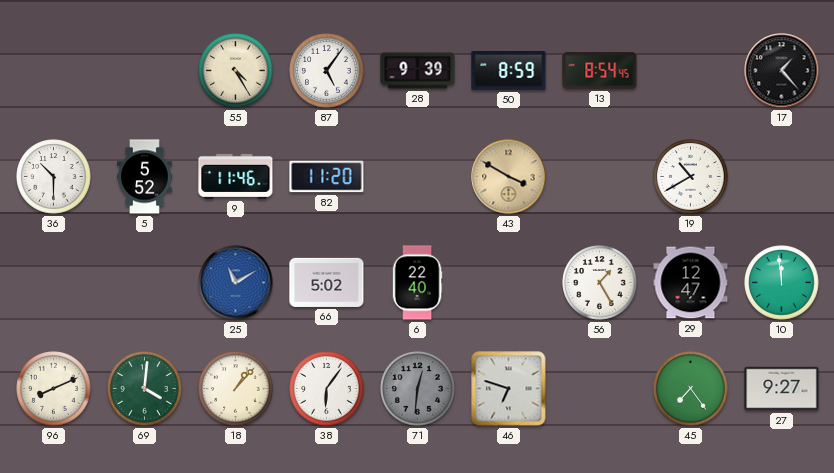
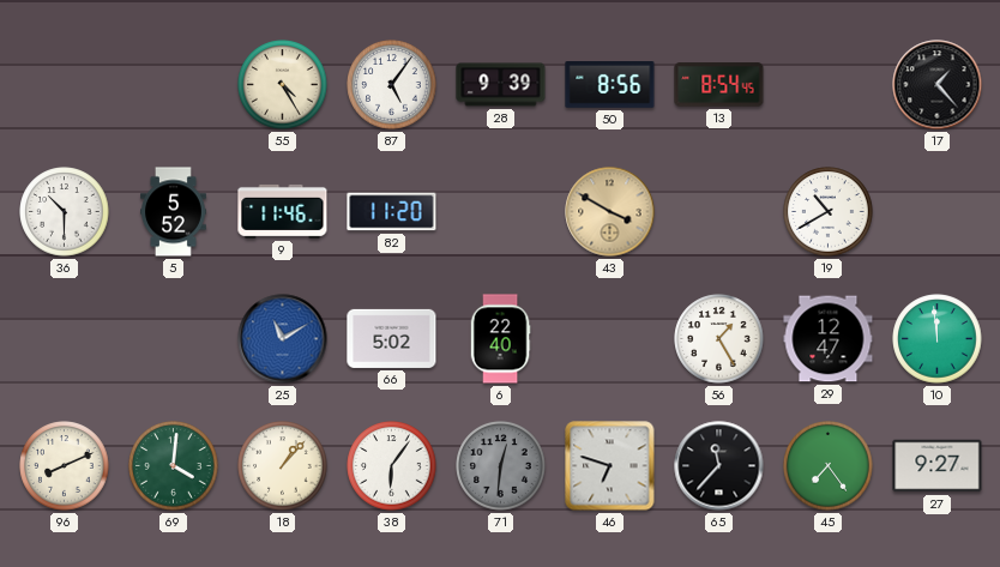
50: 8:59 -> 8:56
65: none -> 11:37
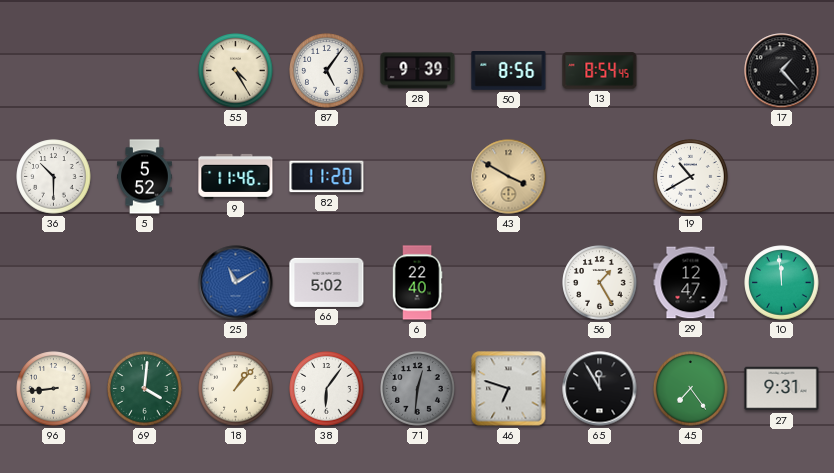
96: 8:11 -> 8:44
65: 11:37 -> 11:55
27: 9:27 -> 9:31
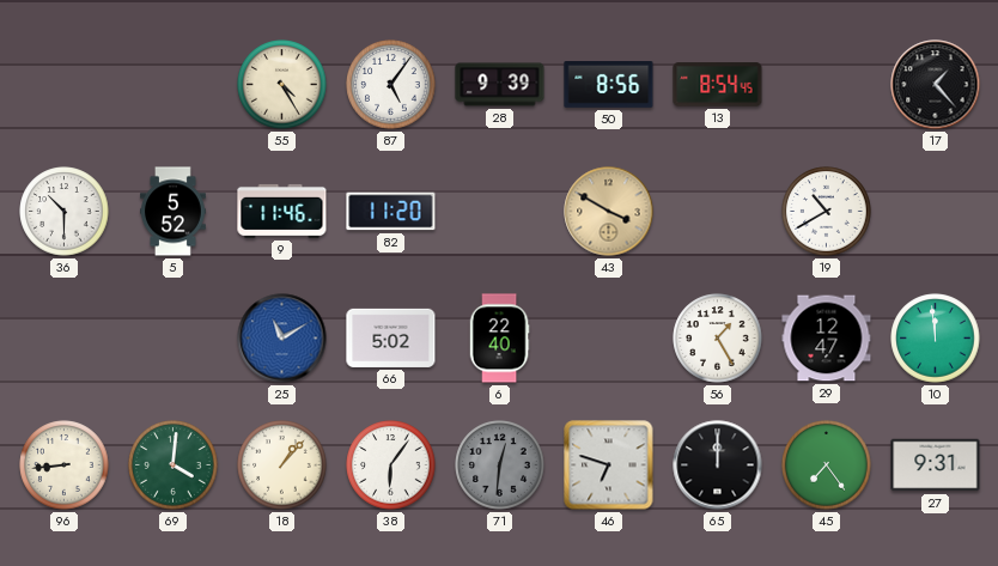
65: 11:55 -> 12:00
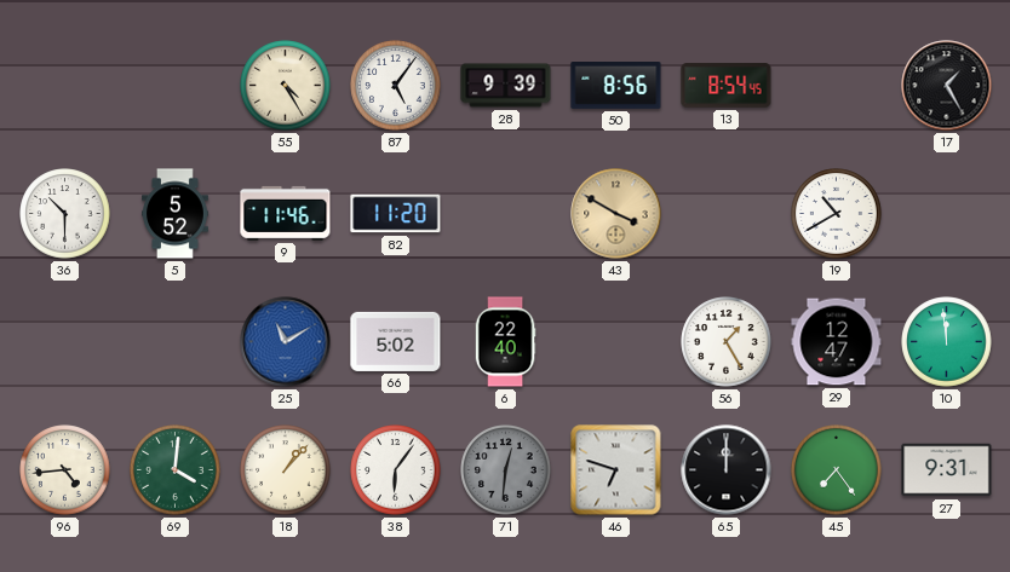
17: 1:23 -> 1:25
96: 8:44 -> 4:44
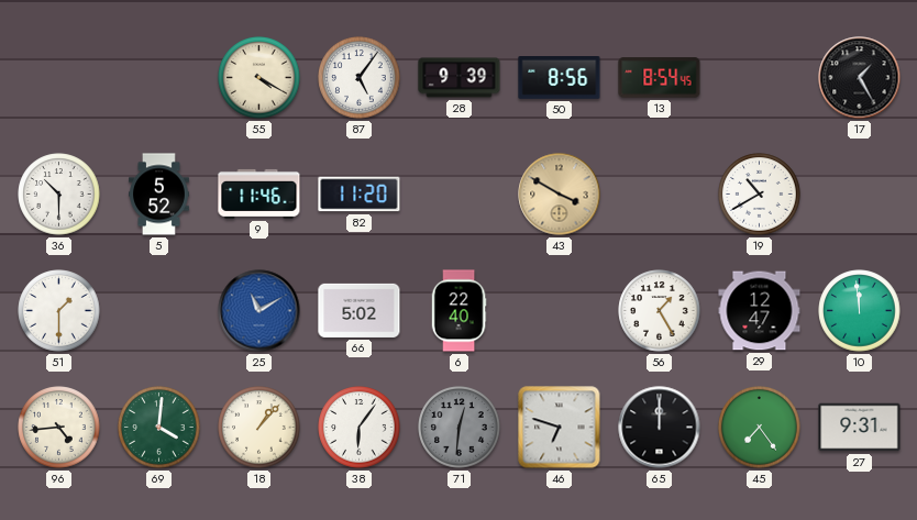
55: 4:25 -> 4:20
51: none -> 1:30
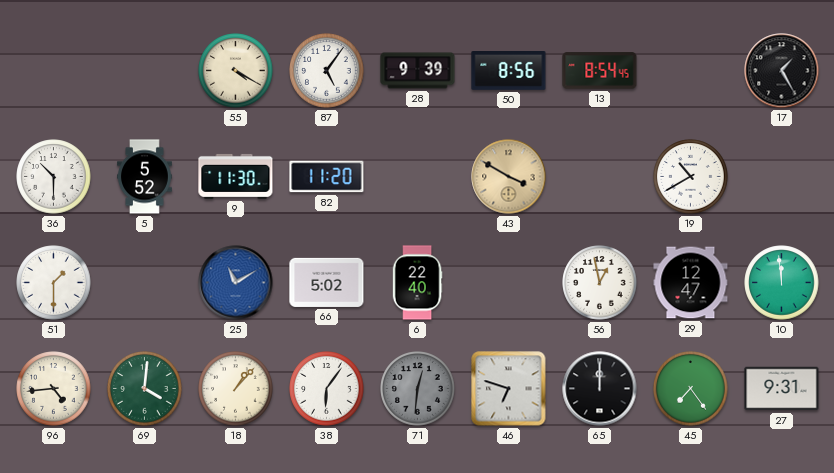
9: 11:46 -> 11:30
56: 1:25 -> 12:58
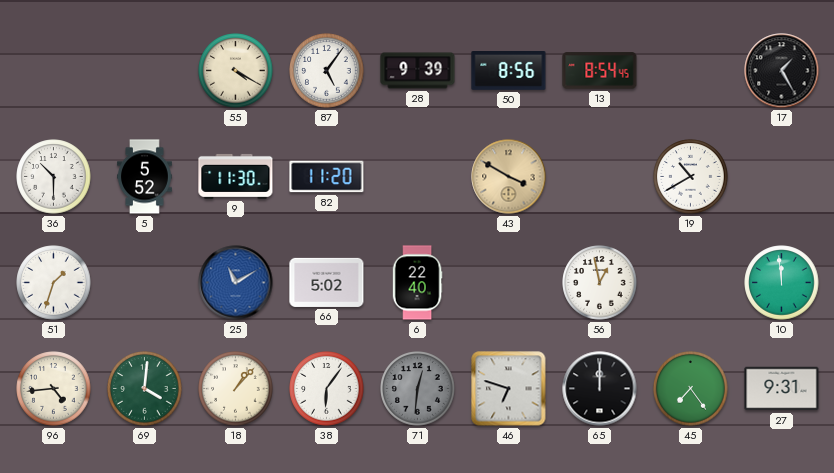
51: 1:30 -> 1:33
29: 12:47 -> none
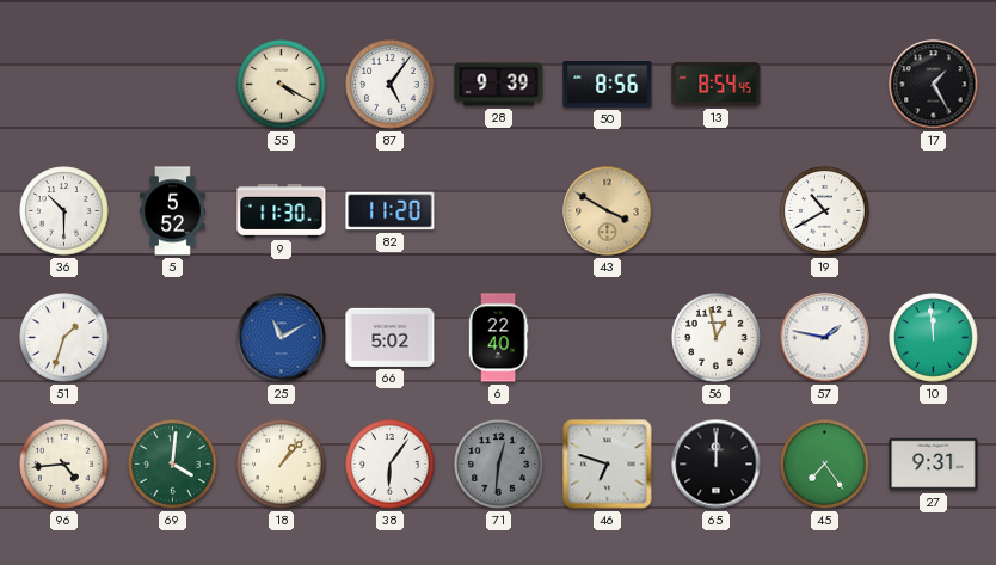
57: none -> 1:47
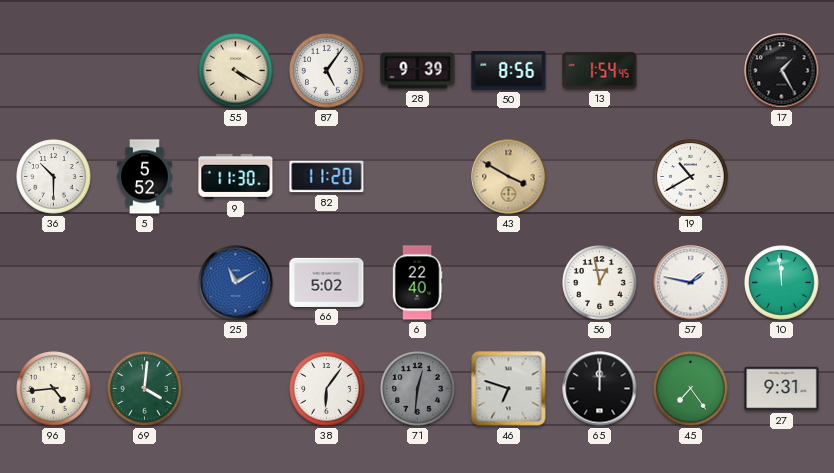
13: 8:54 -> 1:54
51: 1:33 -> none
18: 1:07 -> none
